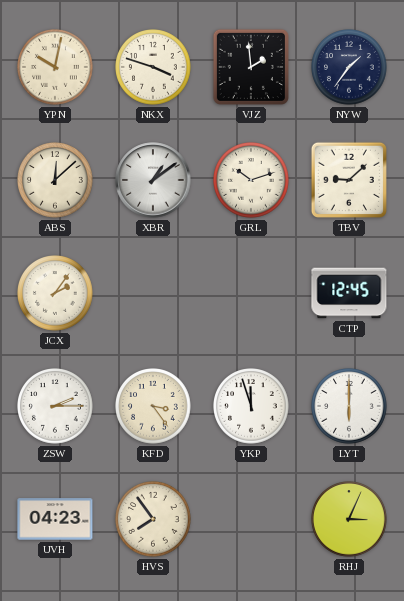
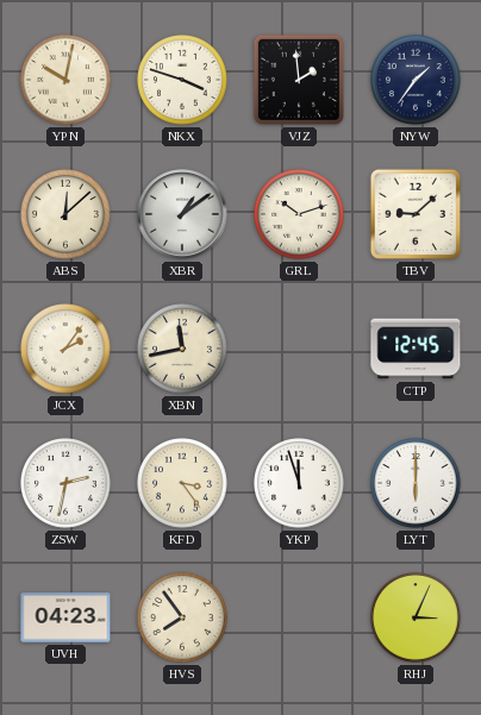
XBN: none -> 11:43
ZSW: 2:15 -> 2:32
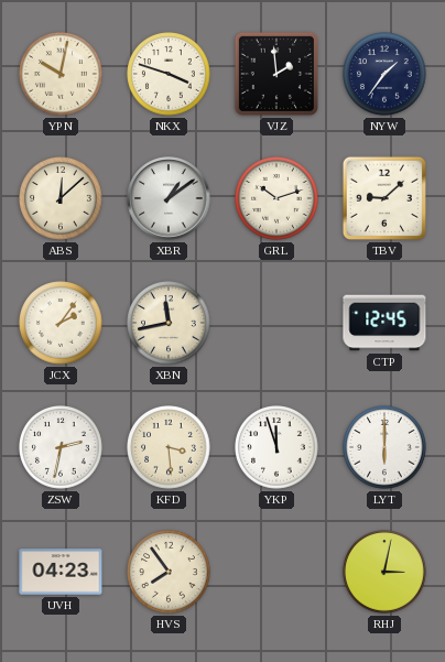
KFD: 3:24 -> 3:29
RHJ: 3:04 -> 3:02
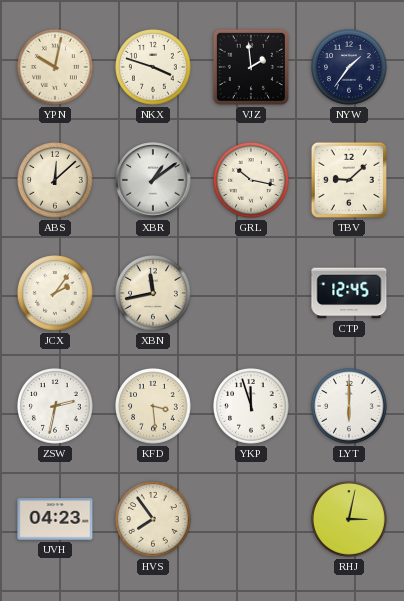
GRL: 10:12 -> 10:17
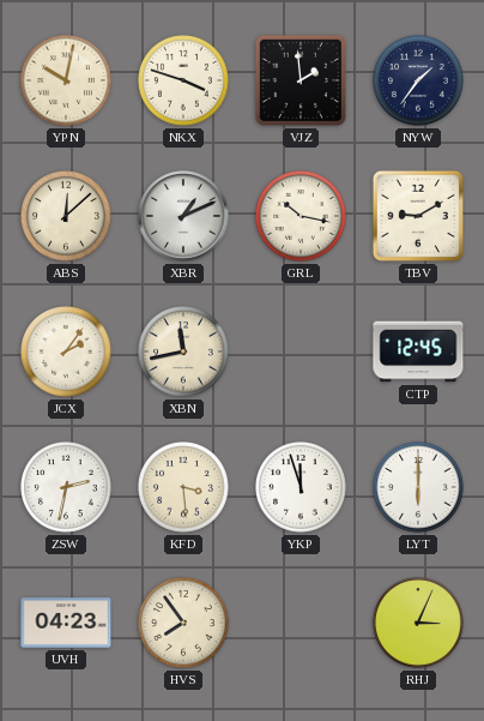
XBR: 1:09 -> 1:11
TBV: 9:08 -> 9:10
RHJ: 3:02 -> 3:04
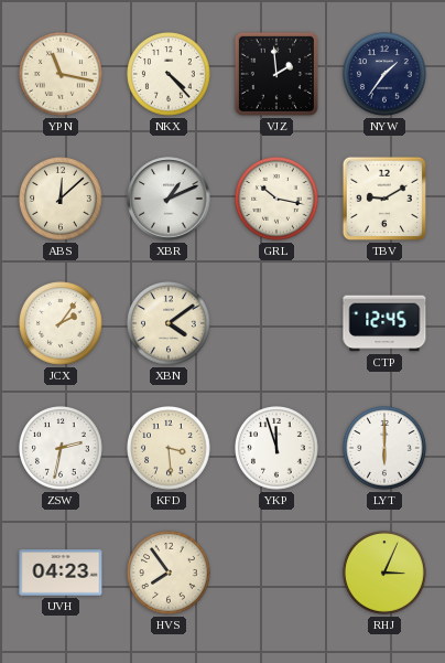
YPN: 10:02 -> 11:17
NKX: 3:48 -> 4:23
XBN: 11:43 -> 4:09
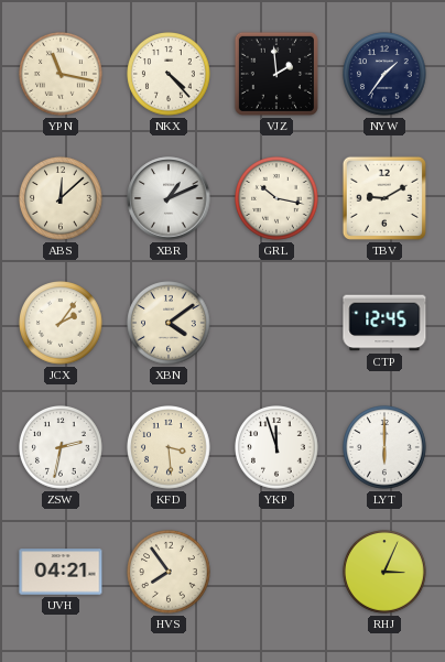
UVH: 04:23 -> 04:21
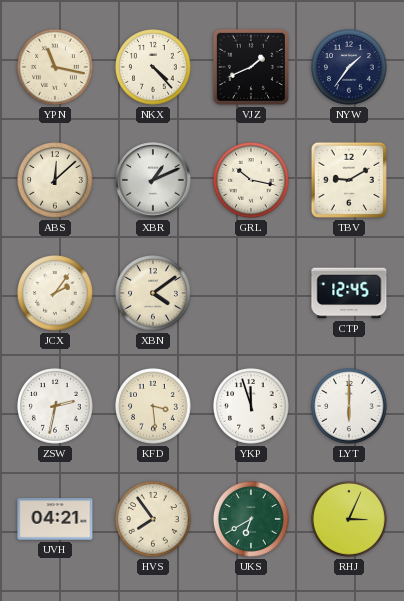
VJZ: 1:59 -> 1:41
UKS: none -> 6:40
